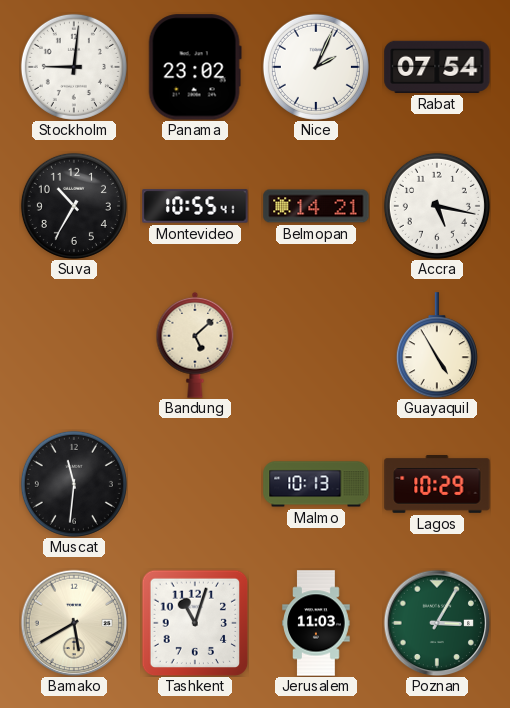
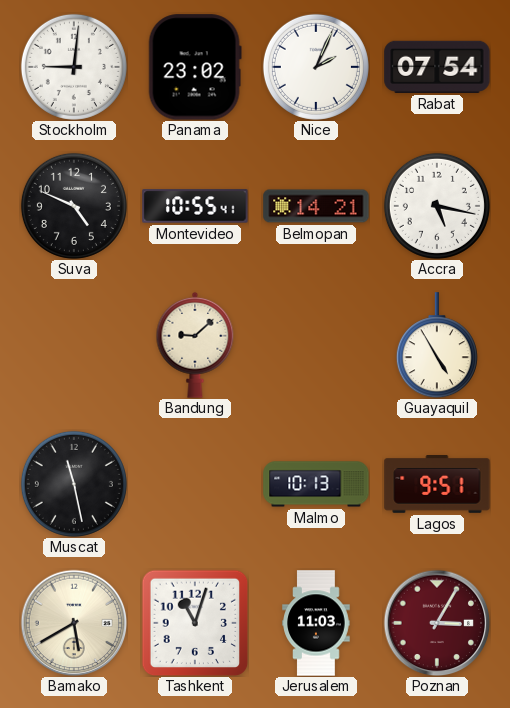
Suva: 10:35 -> 4:49
Bandung: 5:08 -> 9:08
Muscat: 11:31 -> 11:28
Lagos: 10:29 -> 9:51
Poznan dial: green -> burgundy
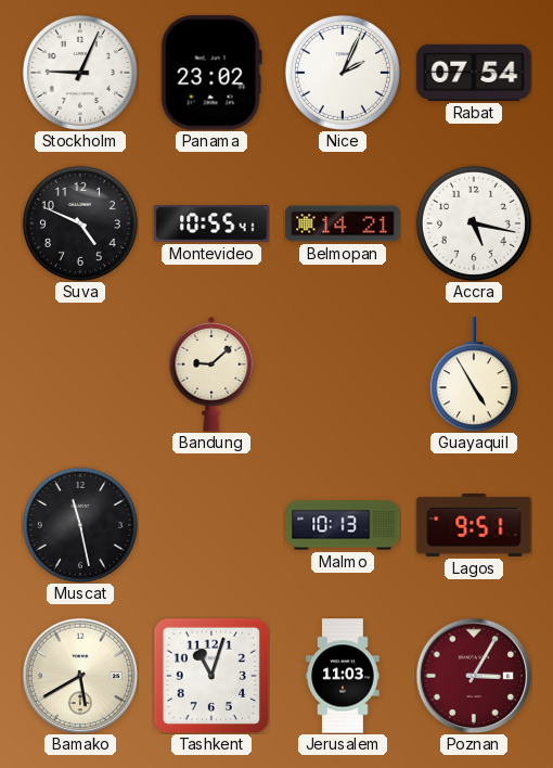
Stockholm: 9:01 -> 9:04
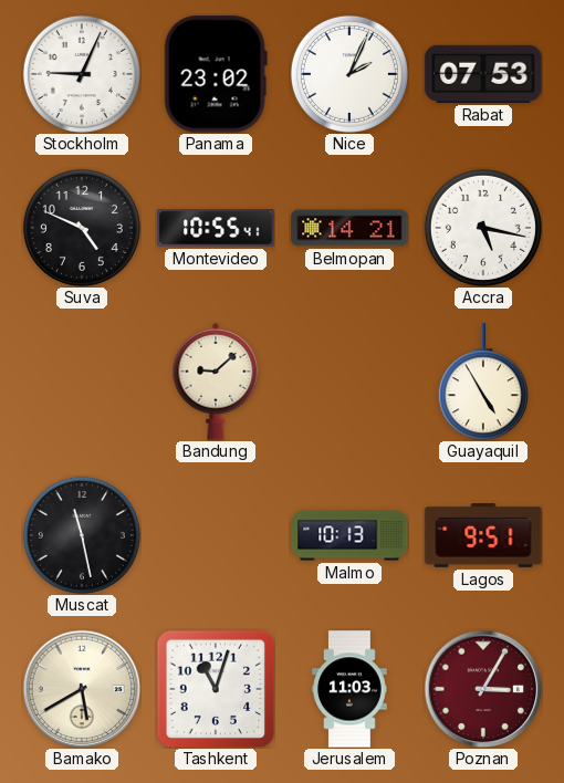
Rabat: 07:54 -> 07:53
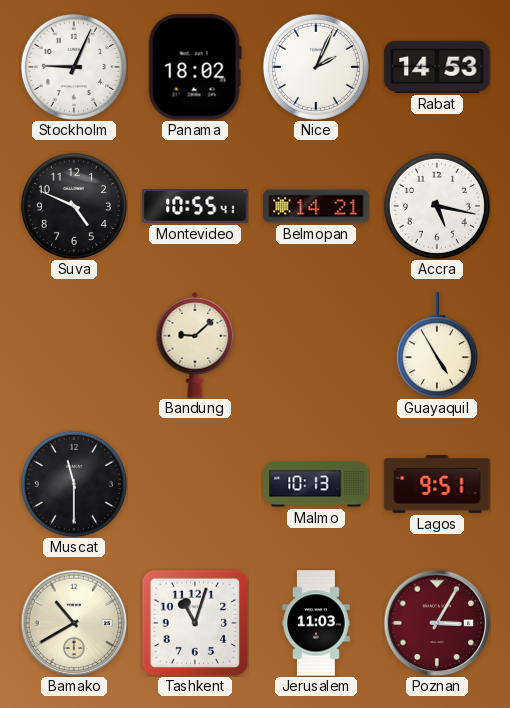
Panama: 23:02 -> 18:02
Rabat: 07:53 -> 14:53
Muscat: 11:28 -> 11:30
Bamako: 5:40 -> 10:40
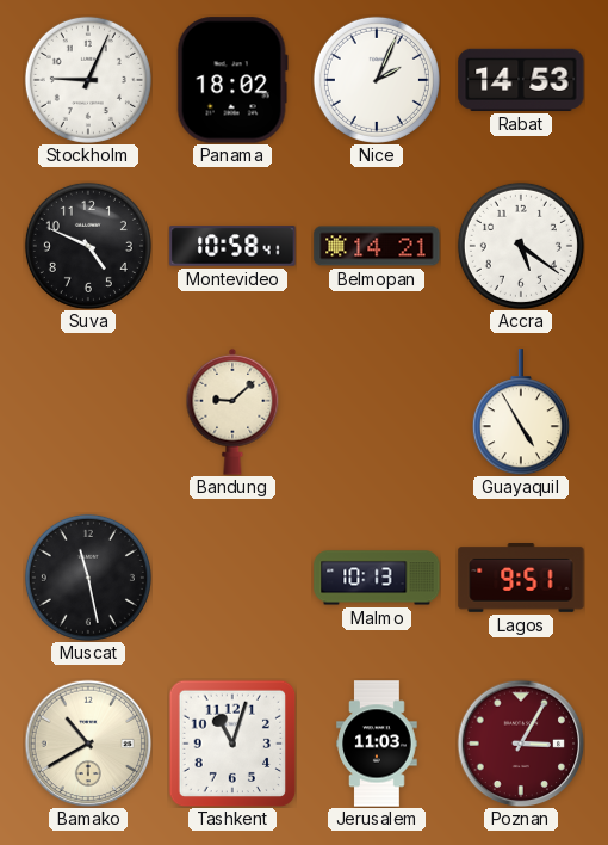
Montevideo: 10:55 -> 10:58
Accra: 5:17 -> 5:21
Muscat: 11:30 -> 11:28
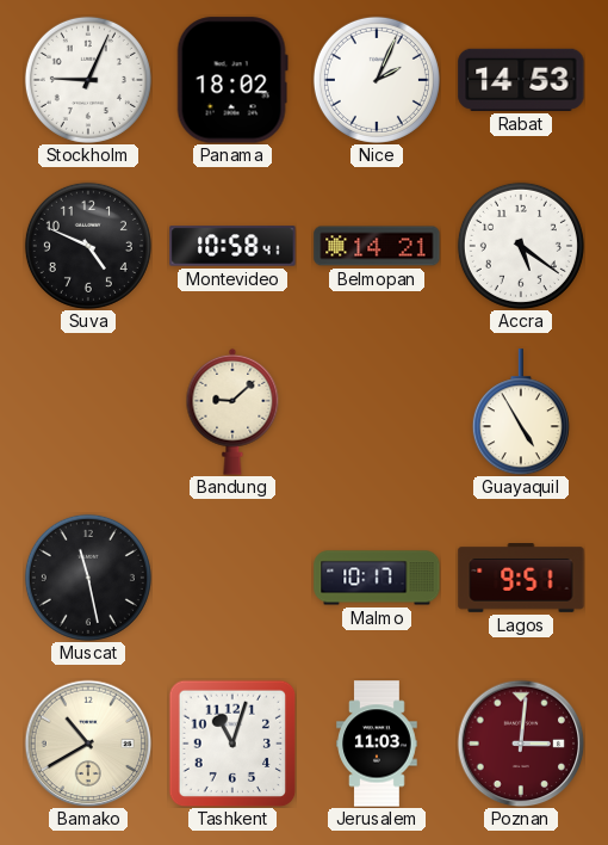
Malmo: 10:13 -> 10:17
Poznan: 3:05 -> 3:01
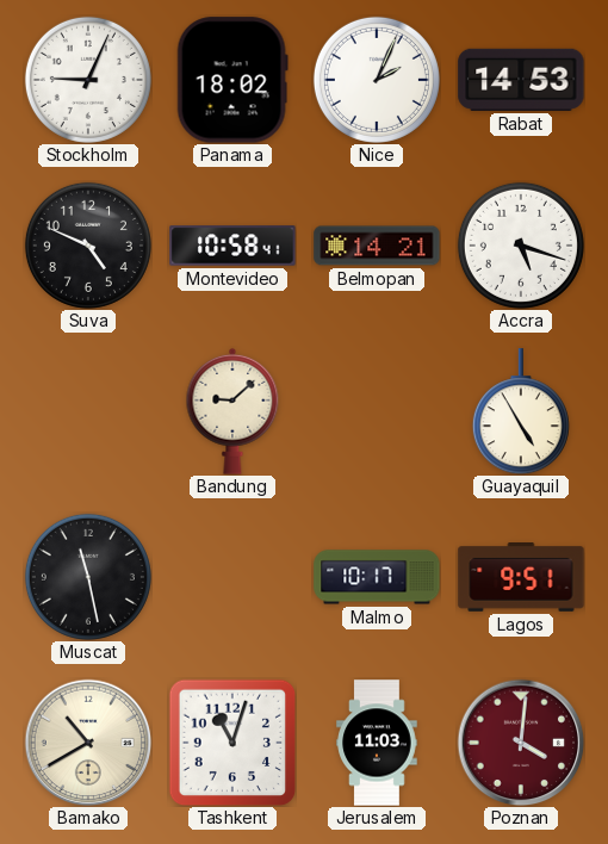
Accra: 5:21 -> 5:18
Poznan: 3:01 -> 4:01
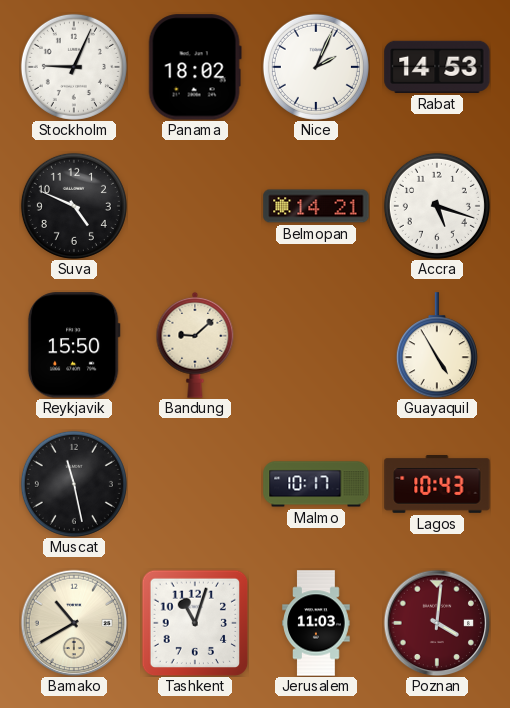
Montevideo: 10:58 -> none
Reykjavik: none -> 15:50
Lagos: 9:51 -> 10:43
